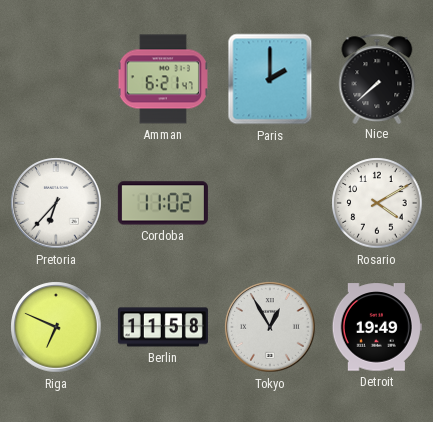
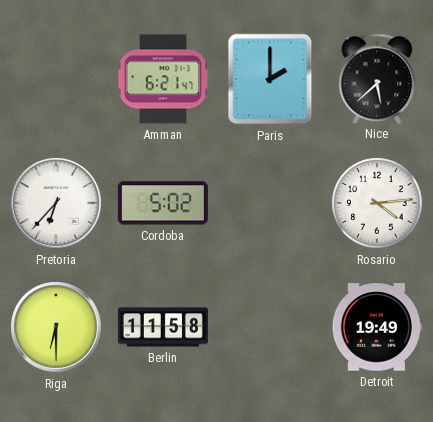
Nice: 7:38 -> 5:38
Cordoba: 11:02 -> 5:02
Rosario: 4:10 -> 4:14
Riga: 6:49 -> 6:30
Tokyo: 12:55 -> none
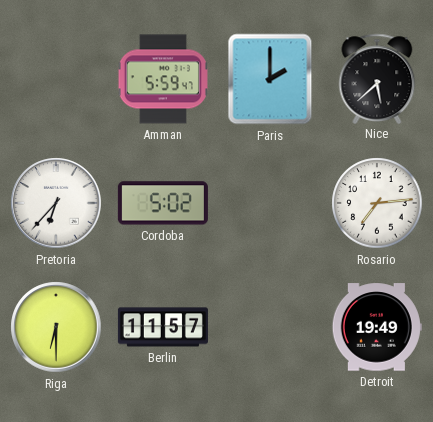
Amman: 6:21 -> 5:59
Rosario: 4:14 -> 7:14
Berlin: 11:58 -> 11:57
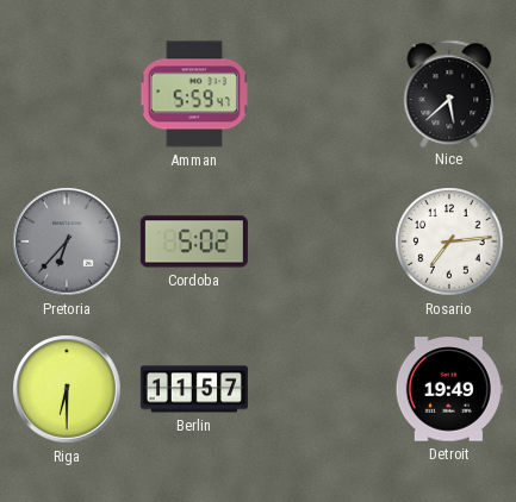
Paris: 2:00 -> none
Pretoria dial: white -> grey
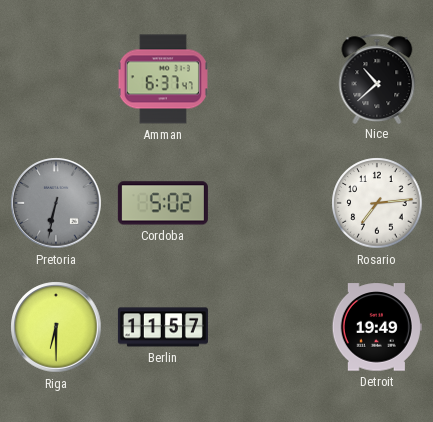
Amman: 5:59 -> 6:37
Nice: 5:38 -> 10:38
Pretoria: 6:37 -> 6:32
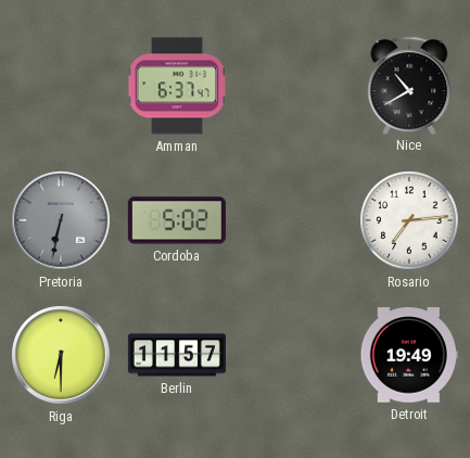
Nice: 10:38 -> 10:40
